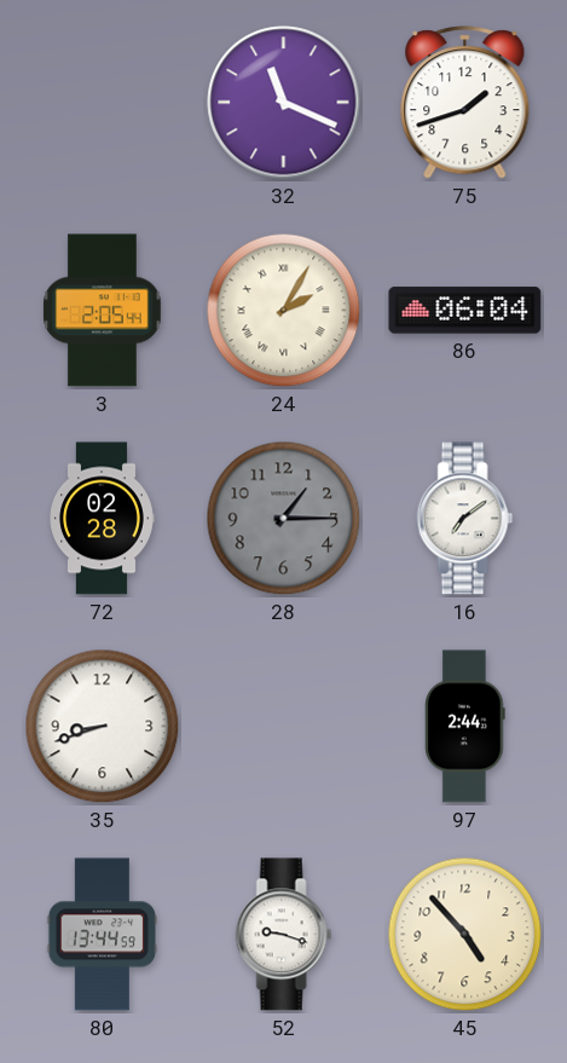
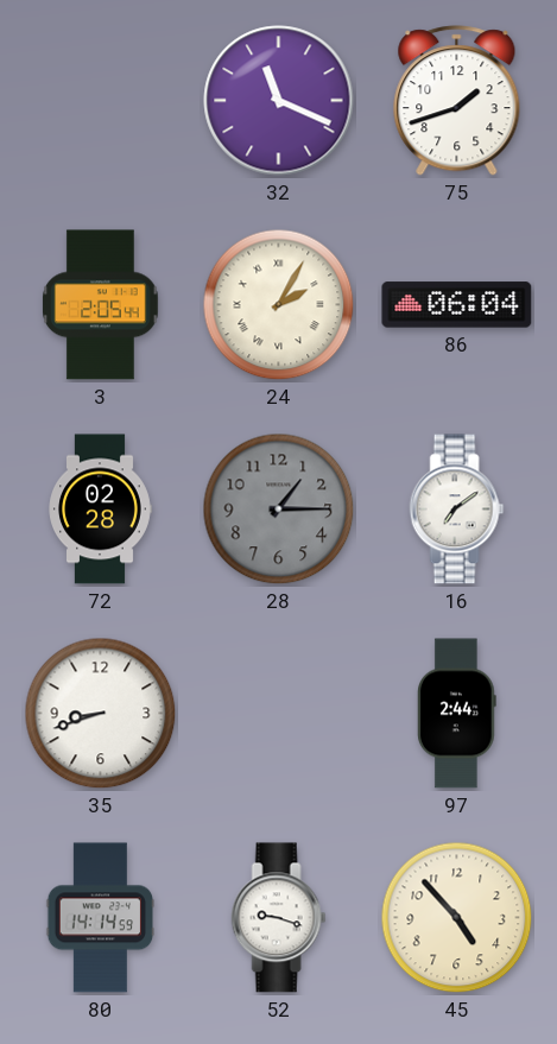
80: 13:44 -> 14:14
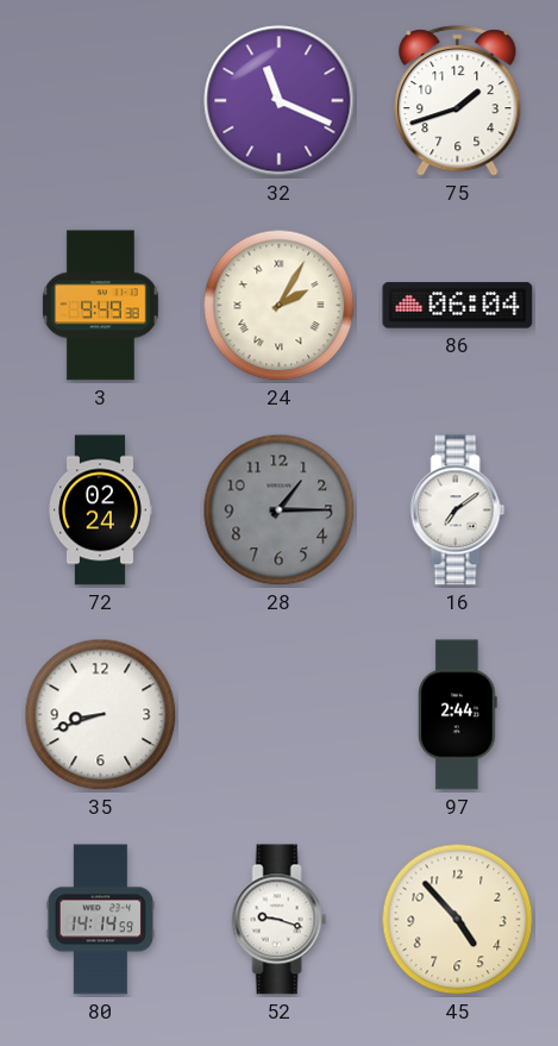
3: 2:05 -> 9:49
72: 02:28 -> 02:24
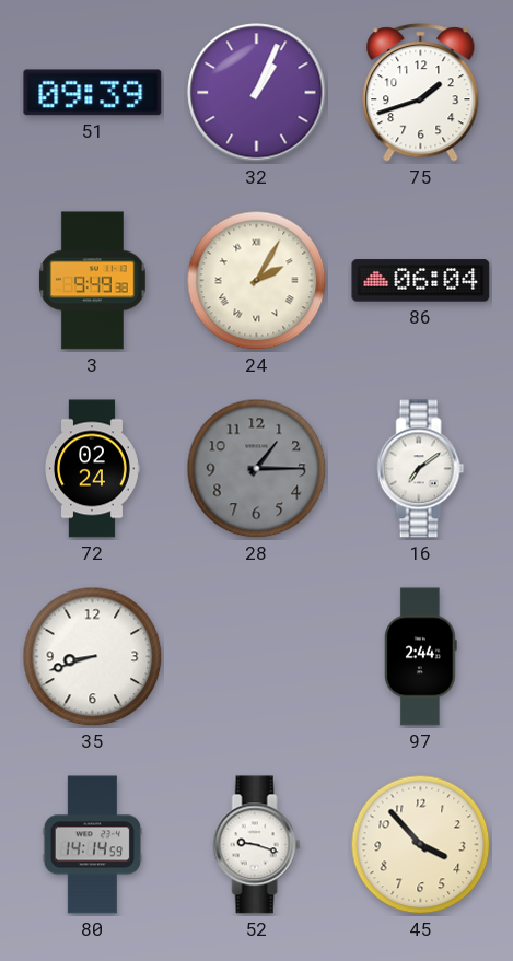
51: none -> 09:39
32: 11:19 -> 1:04
45: 4:53 -> 3:53
